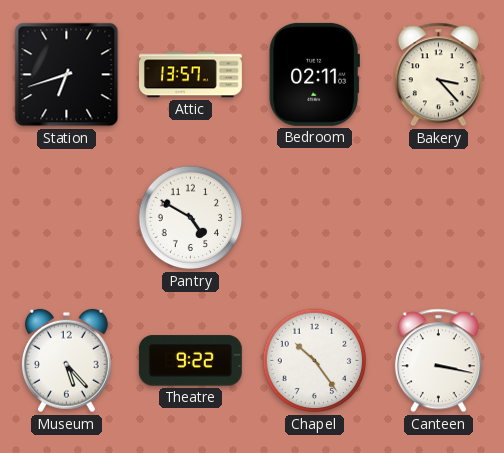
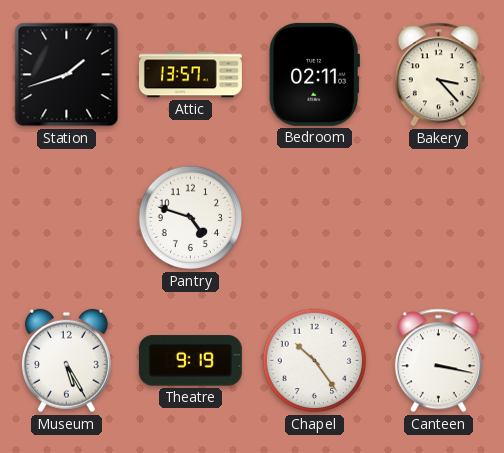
Station: 6:42 -> 1:42
Pantry: 4:50 -> 4:48
Museum: 5:23 -> 5:25
Theatre: 9:22 -> 9:19
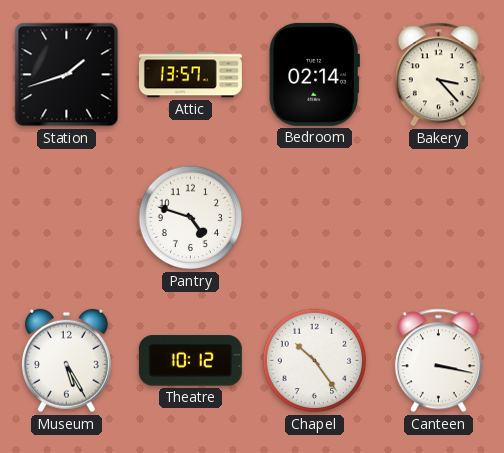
Bedroom: 02:11 -> 02:14
Theatre: 9:19 -> 10:12
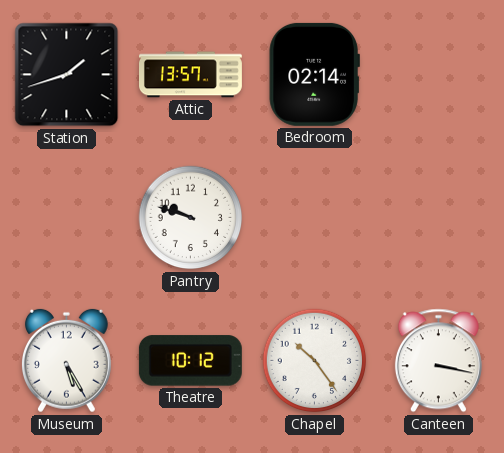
Bakery: 3:23 -> none
Pantry: 4:48 -> 9:48
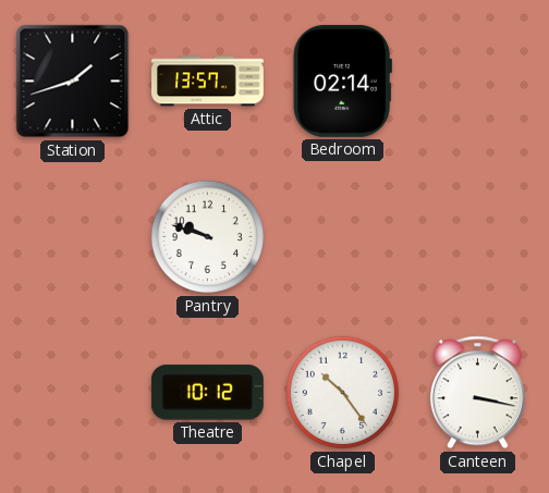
Museum: 5:25 -> none
